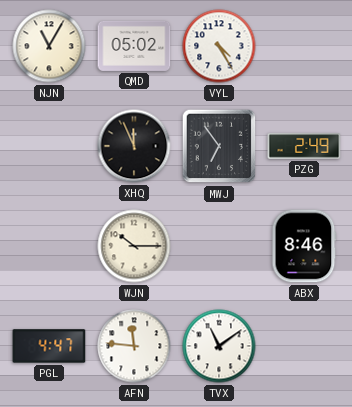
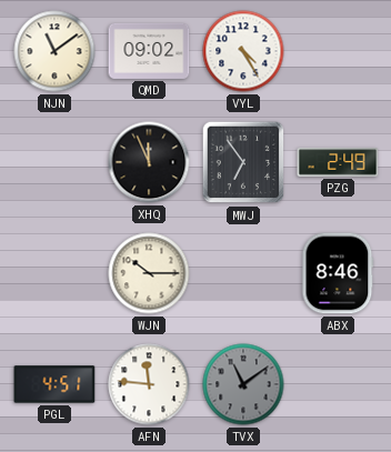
NJN: 11:05 -> 11:09
QMD: 05:02 -> 09:02
PGL: 4:47 -> 4:51
TVX dial: white -> grey
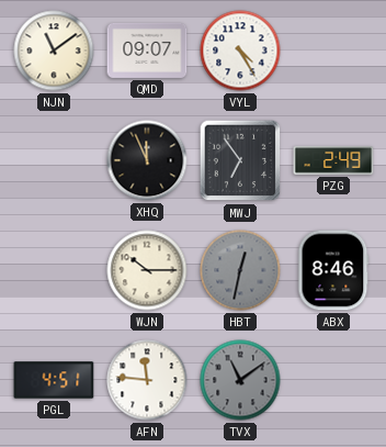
QMD: 09:02 -> 09:07
HBT: none -> 12:32
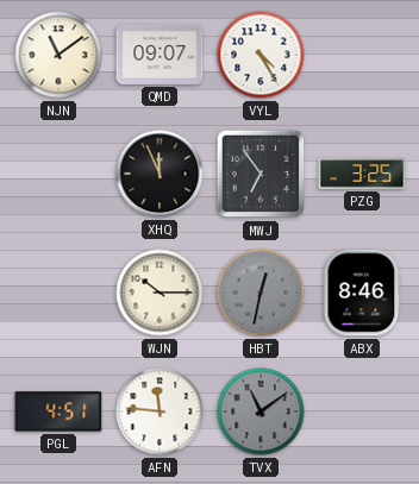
PZG: 2:49 -> 3:25
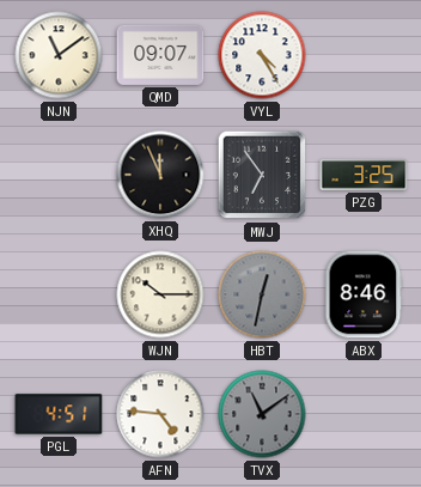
AFN: 11:46 -> 4:46
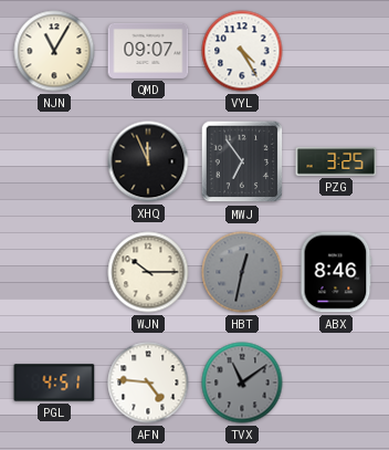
NJN: 11:09 -> 11:05
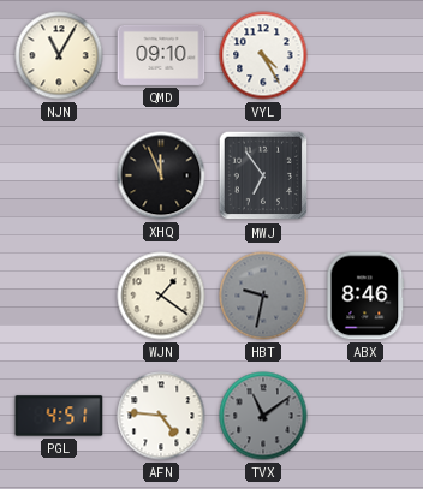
QMD: 09:07 -> 09:10
PZG: 3:25 -> none
WJN: 10:15 -> 1:21
HBT: 12:32 -> 9:32
